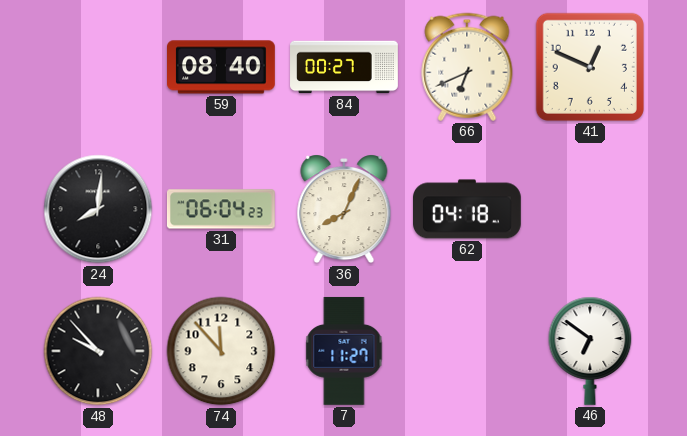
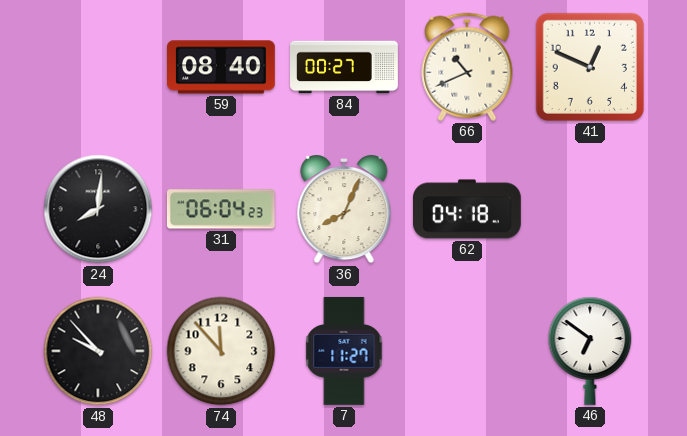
66: 6:41 -> 10:41
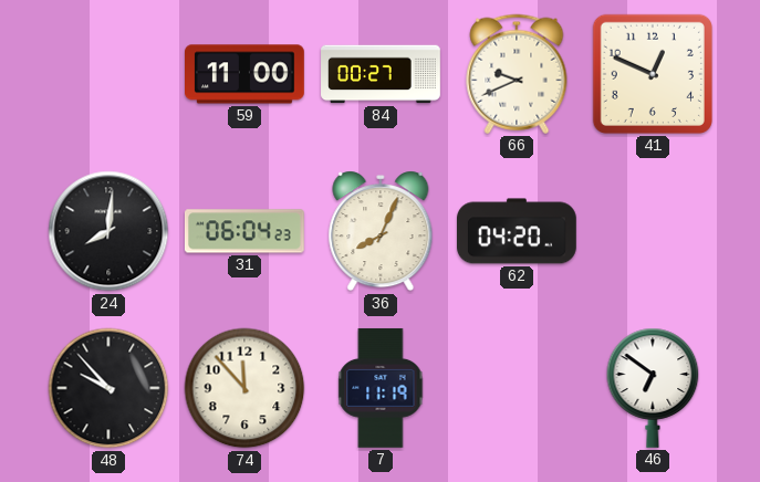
59: 08:40 -> 11:00
66: 10:41 -> 9:41
62: 04:18 -> 04:20
7: 11:27 -> 11:19
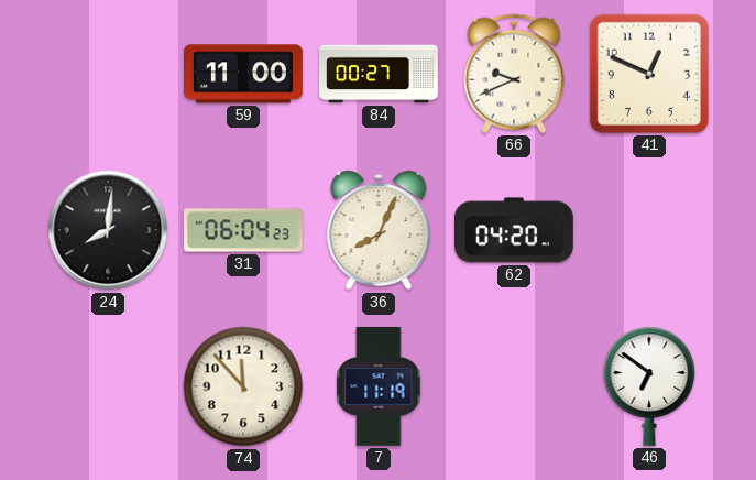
48: 9:53 -> none
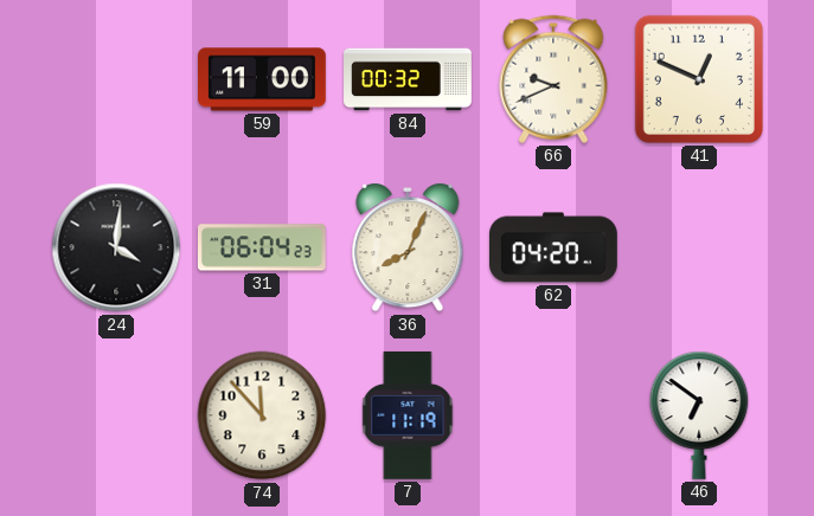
84: 00:27 -> 00:32
24: 8:01 -> 4:01
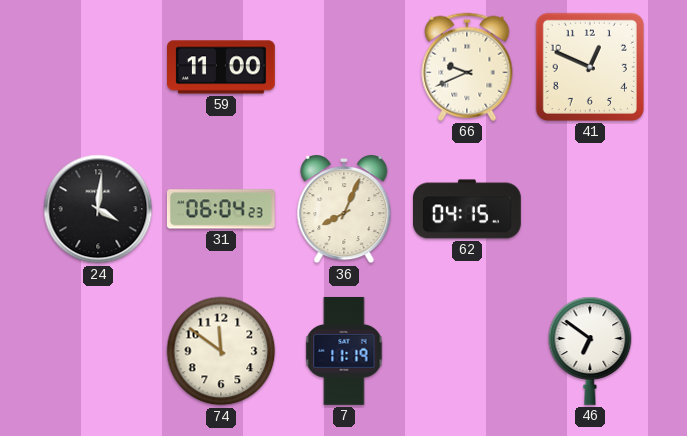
84: 00:32 -> none
62: 04:20 -> 04:15
74: 11:53 -> 11:51
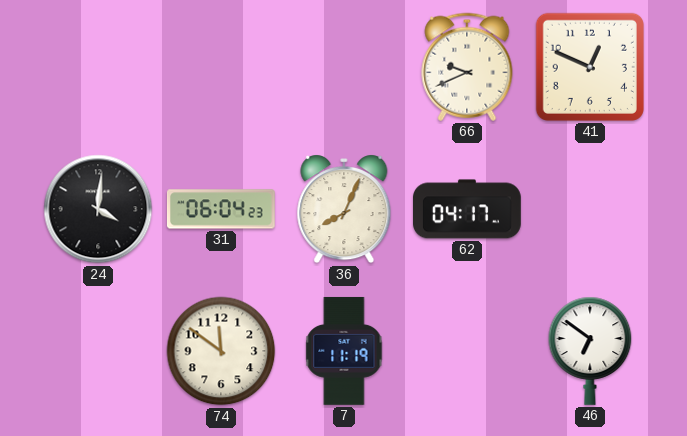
59: 11:00 -> none
62: 04:15 -> 04:17
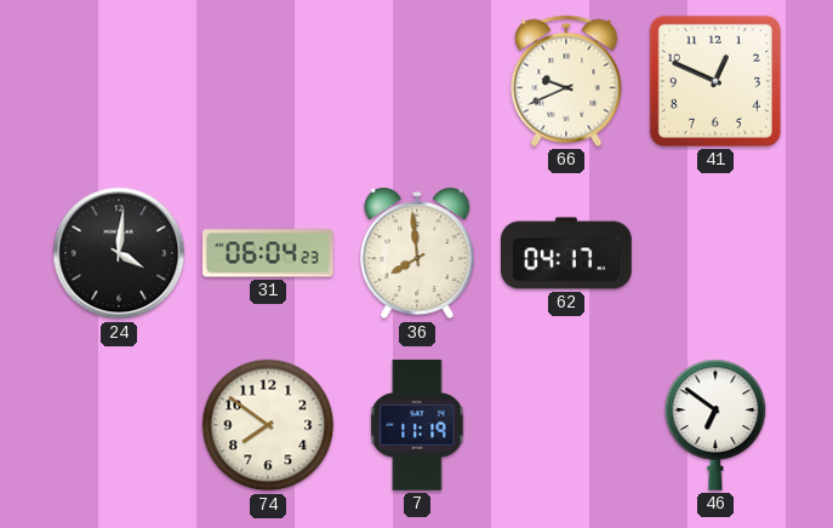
36: 8:04 -> 7:59
74: 11:51 -> 7:51
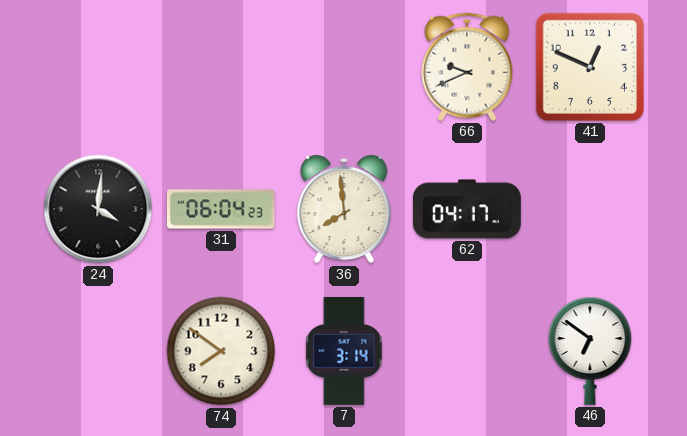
7: 11:19 -> 3:14
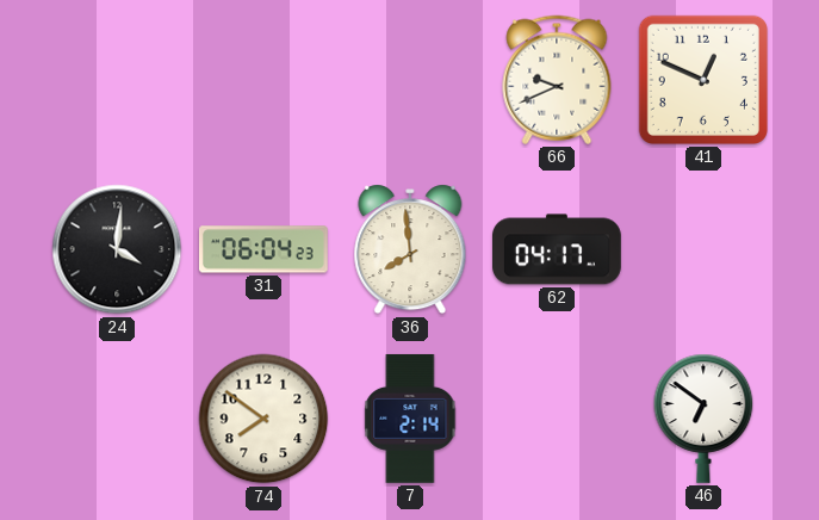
7: 3:14 -> 2:14
